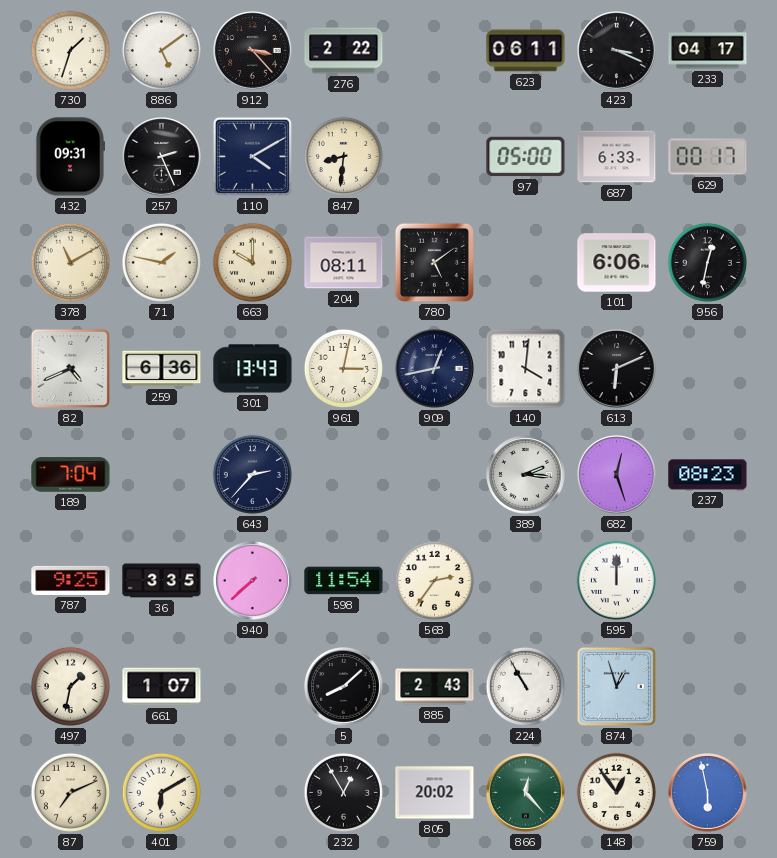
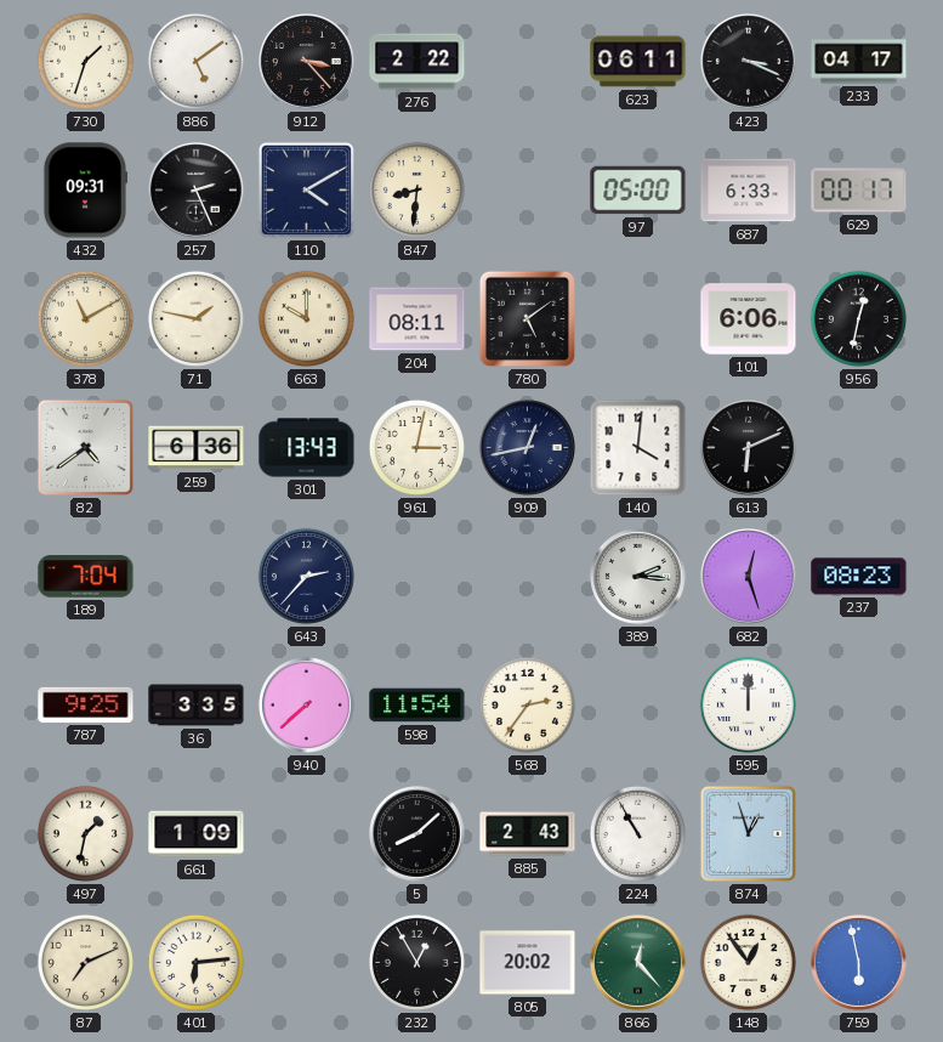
82: 4:41 -> 4:39
661: 1:07 -> 1:09
401: 6:10 -> 6:14
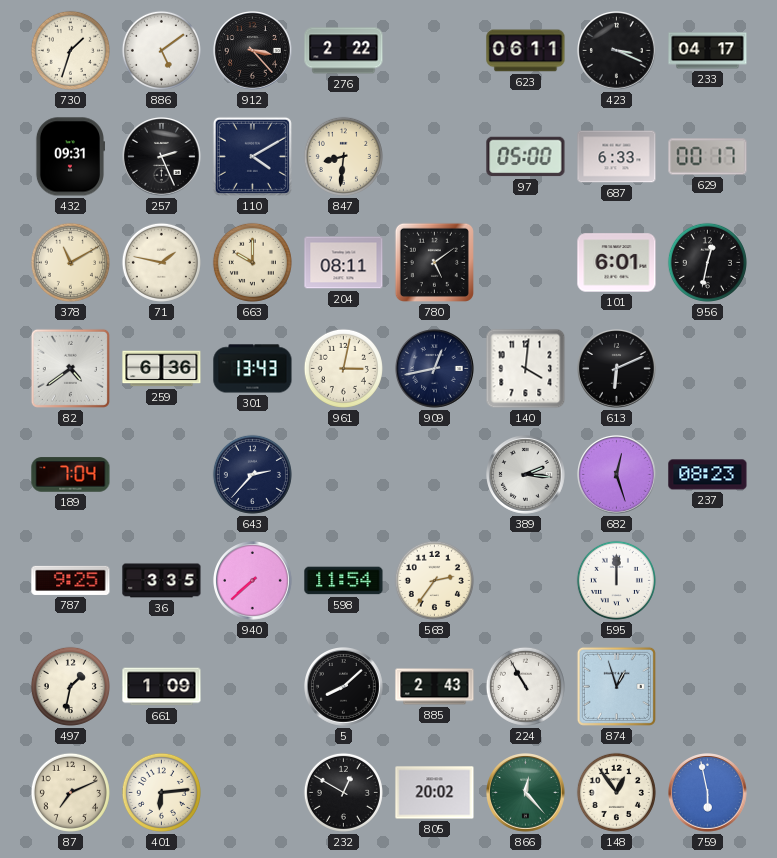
101: 6:06 -> 6:01
232: 12:55 -> 12:50
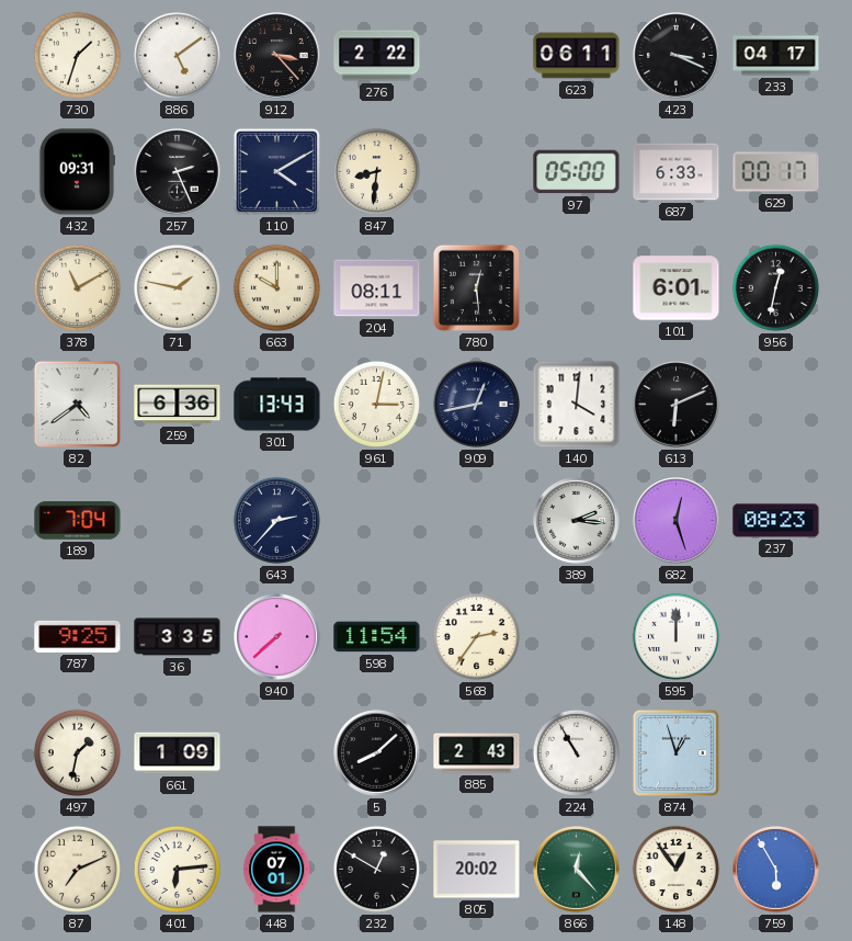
780: 5:09 -> 12:29
448: none -> 07:01
759: 5:58 -> 5:55
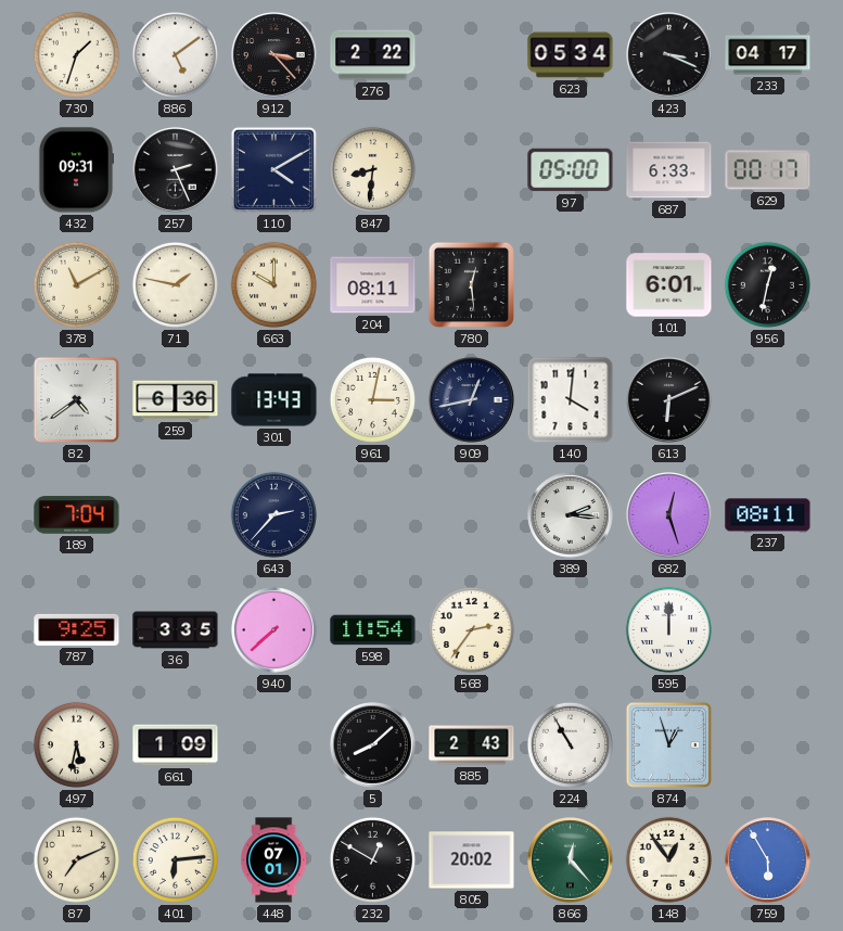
623: 06:11 -> 05:34
237: 08:23 -> 08:11
497: 1:32 -> 5:32
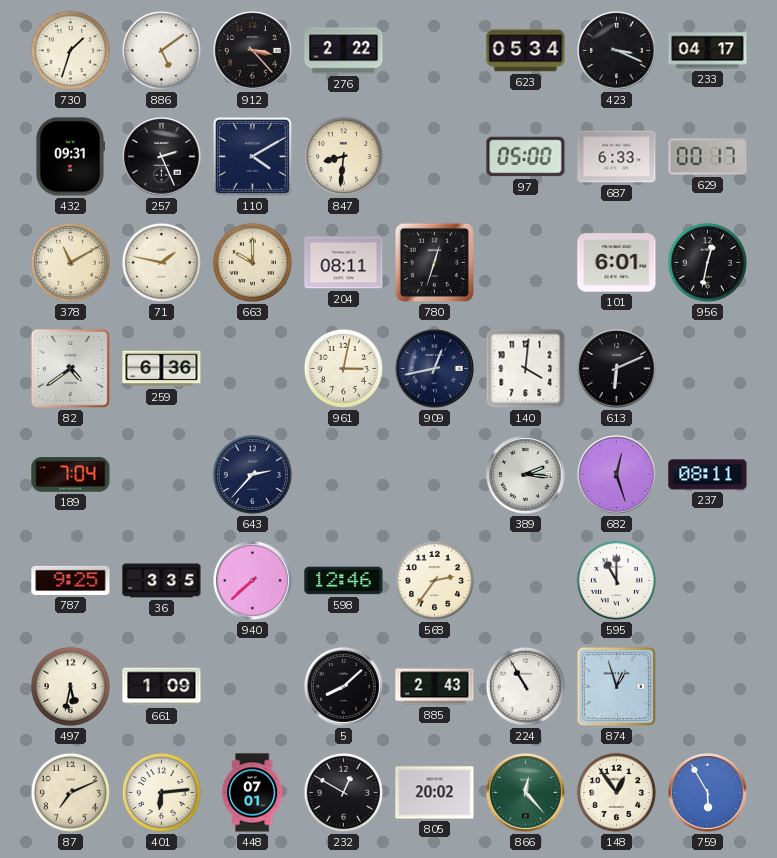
780: 12:29 -> 12:33
301: 13:43 -> none
598: 11:54 -> 12:46
595: 12:00 -> 11:00
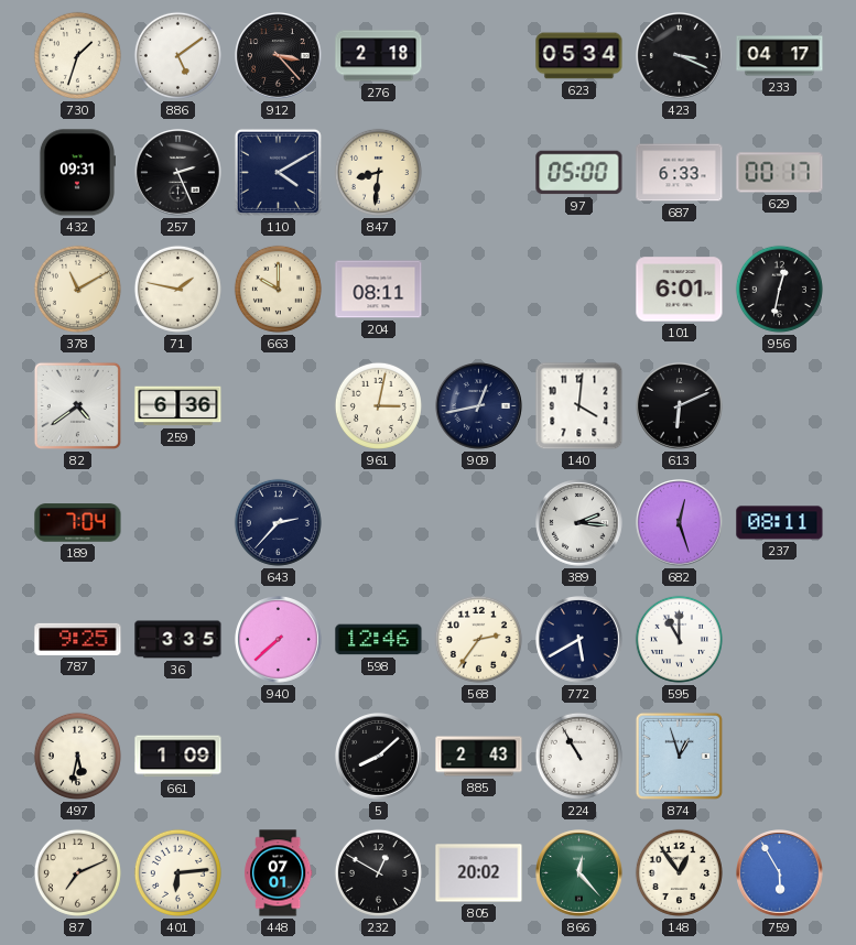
276: 2:22 -> 2:18
780: 12:33 -> none
772: none -> 5:40
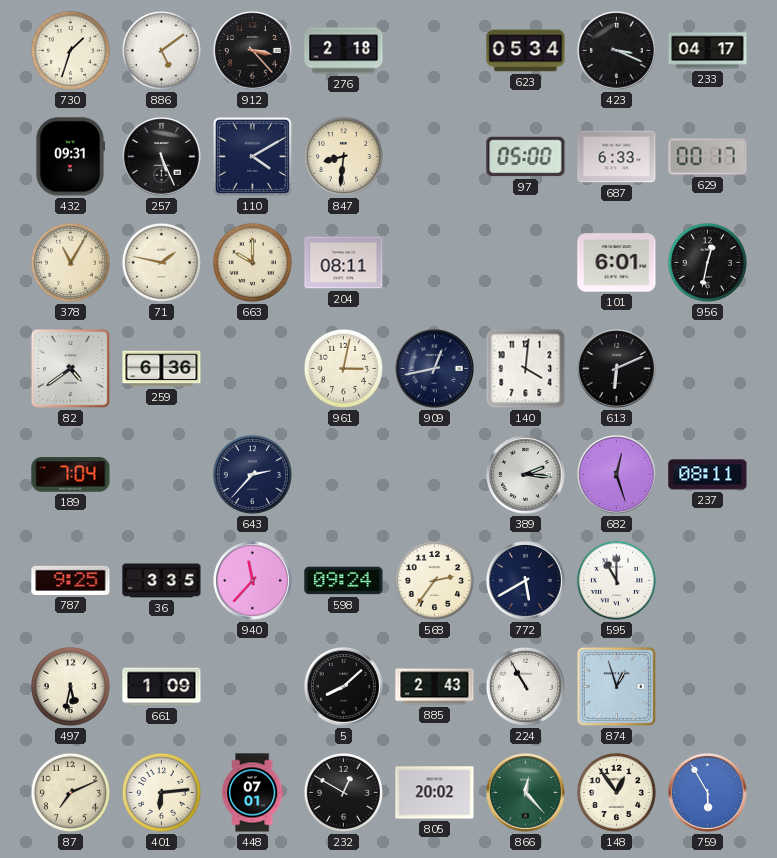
257: 2:26 -> 5:26
378: 11:10 -> 11:05
940: 7:38 -> 11:37
598: 12:46 -> 09:24
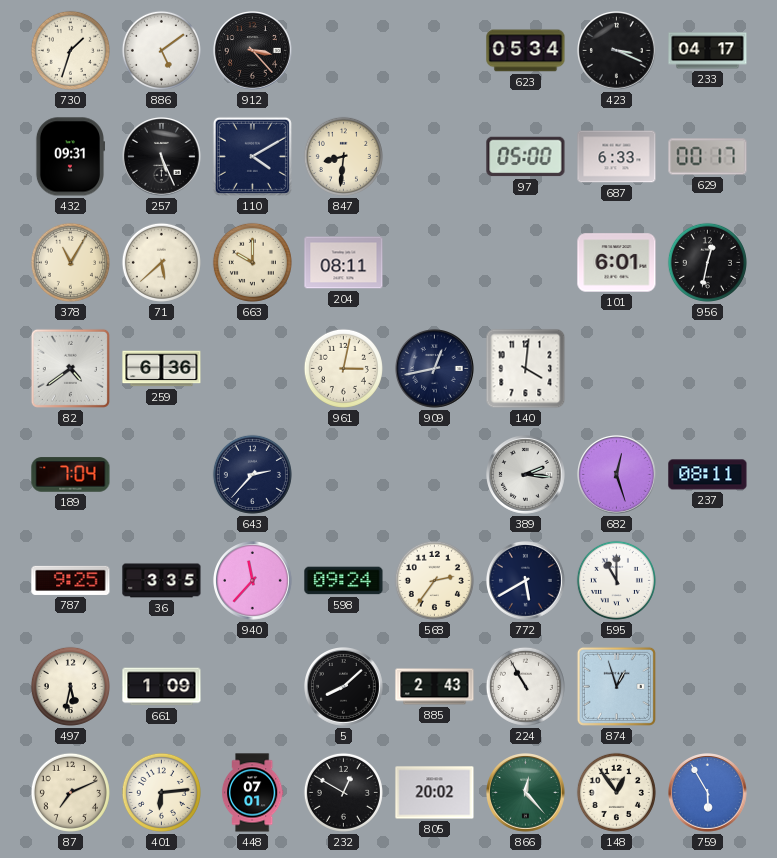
276: 2:18 -> none
71: 1:47 -> 5:38
613: 6:11 -> none
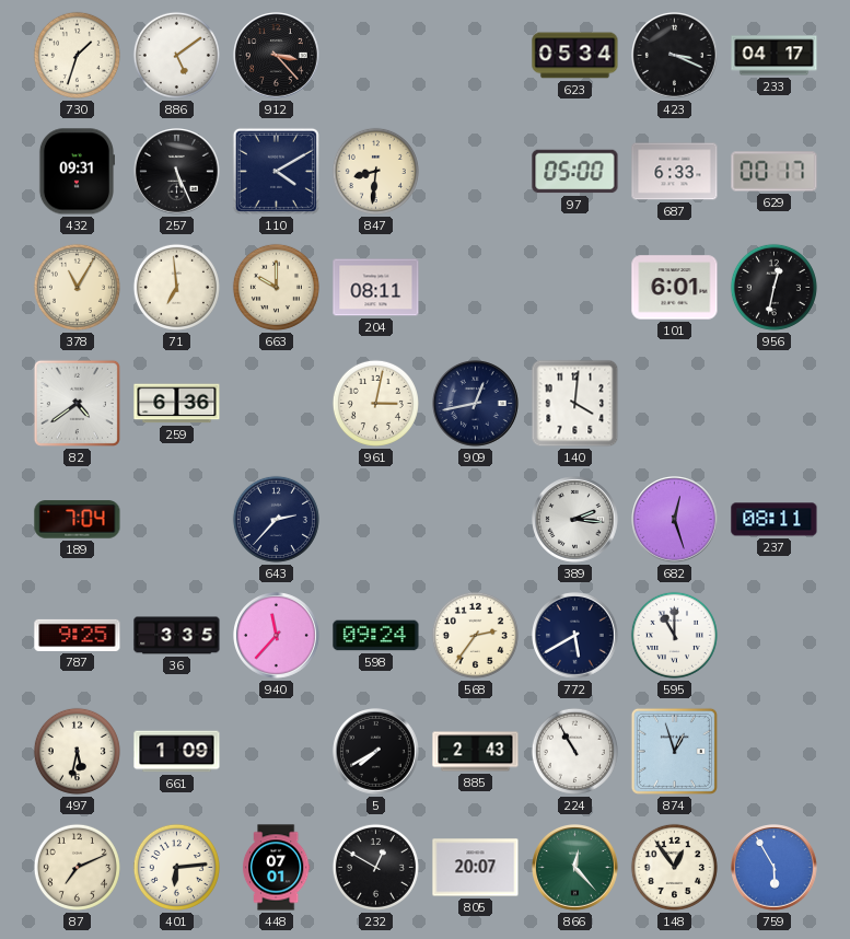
71: 5:38 -> 6:59
5: 8:08 -> 7:40
805: 20:02 -> 20:07
